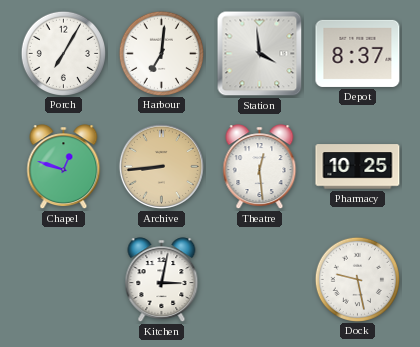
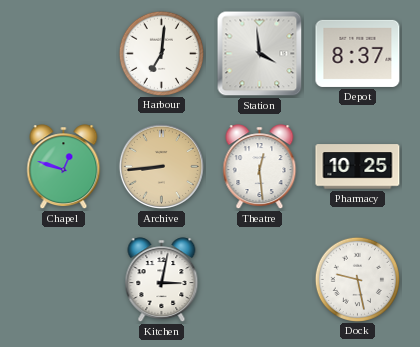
Porch: 7:05 -> none
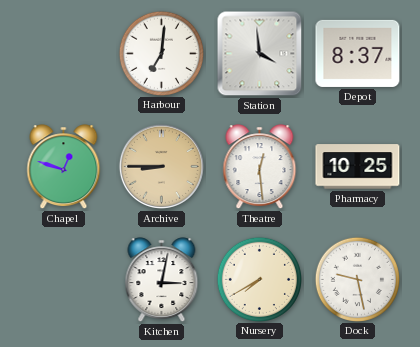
Archive: 8:44 -> 8:45
Nursery: none -> 7:40
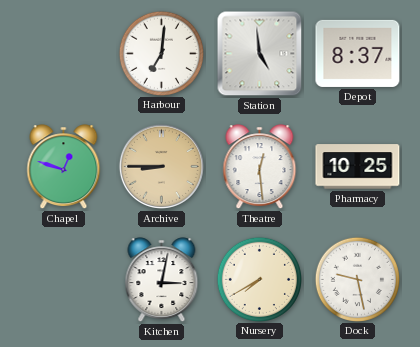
Station: 3:59 -> 4:59
